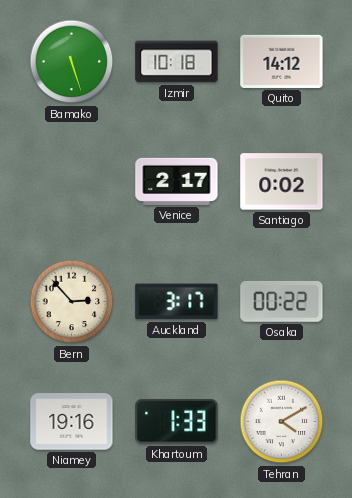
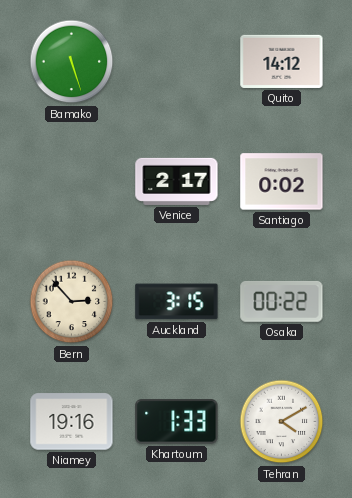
Izmir: 10:18 -> none
Auckland: 3:17 -> 3:15
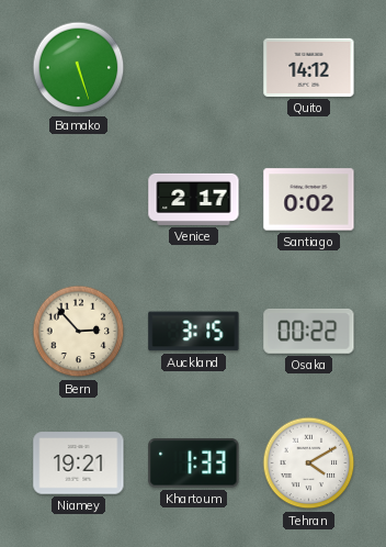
Niamey: 19:16 -> 19:21
